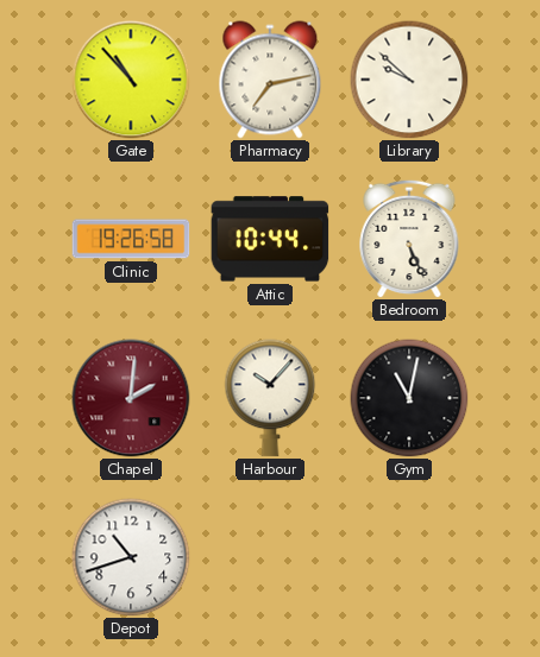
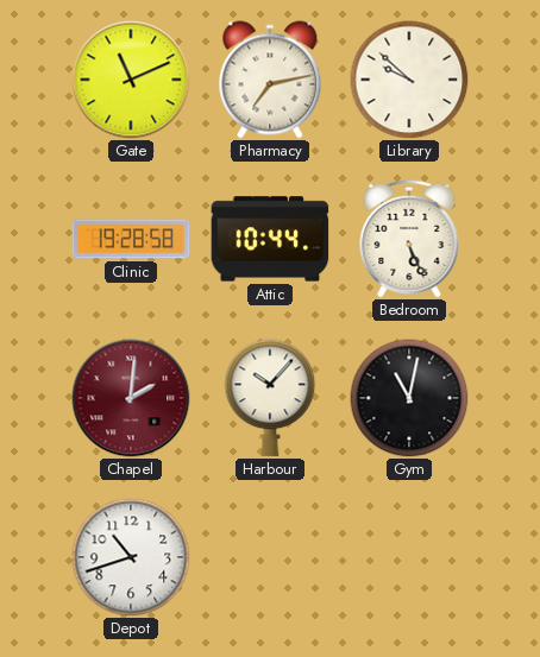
Gate: 10:53 -> 11:11
Clinic: 19:26 -> 19:28
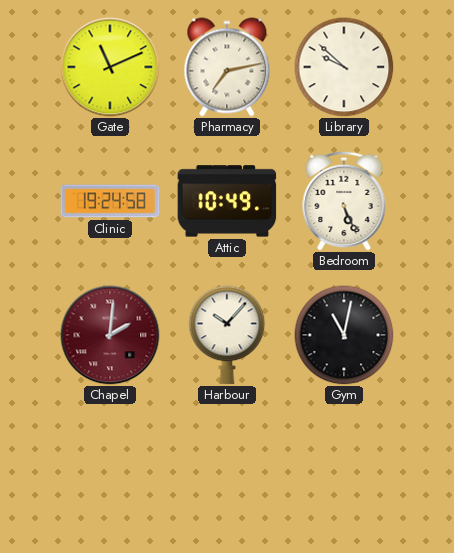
Clinic: 19:28 -> 19:24
Attic: 10:44 -> 10:49
Depot: 10:42 -> none
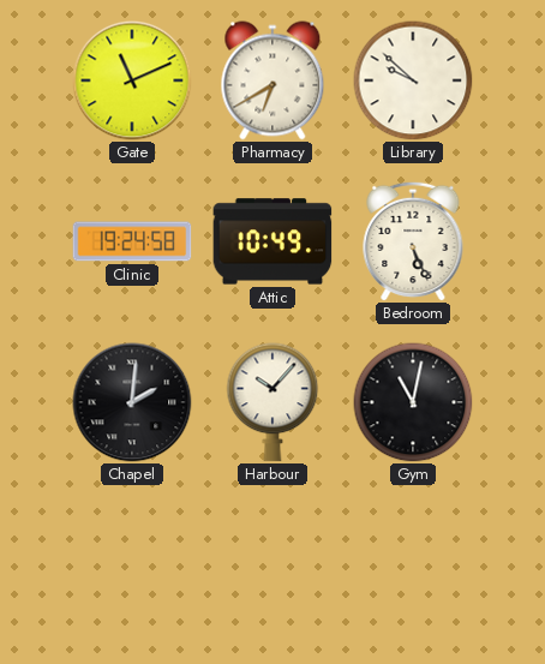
Pharmacy: 7:13 -> 6:40
Chapel dial: burgundy -> black
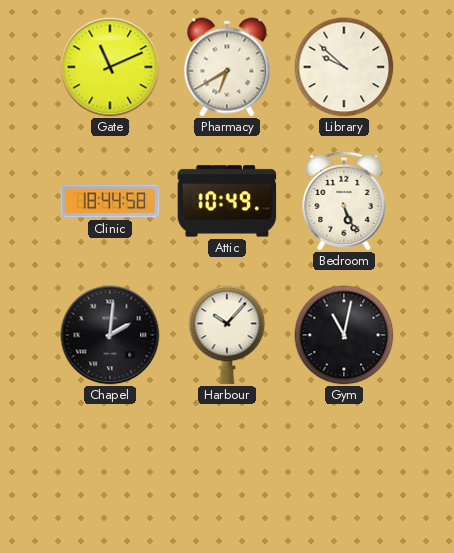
Clinic: 19:24 -> 18:44
